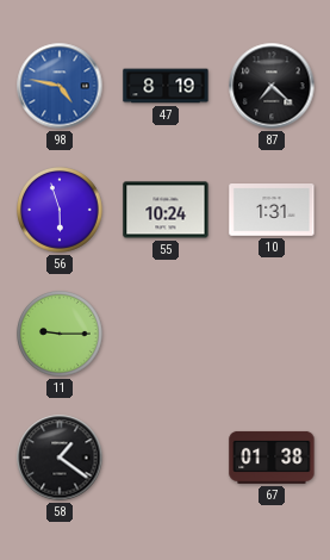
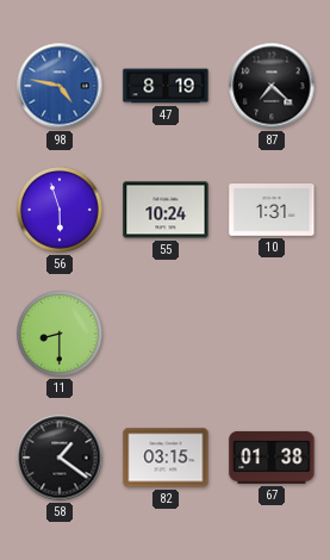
11: 9:15 -> 8:30
82: none -> 03:15
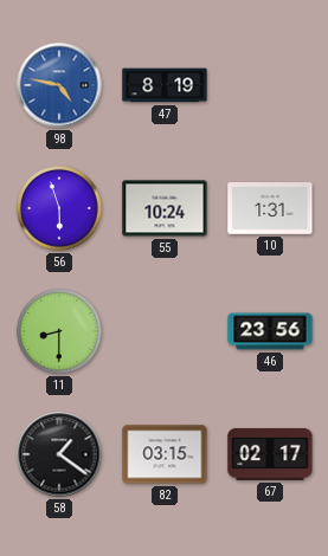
87: 7:22 -> none
46: none -> 23:56
67: 01:38 -> 02:17
